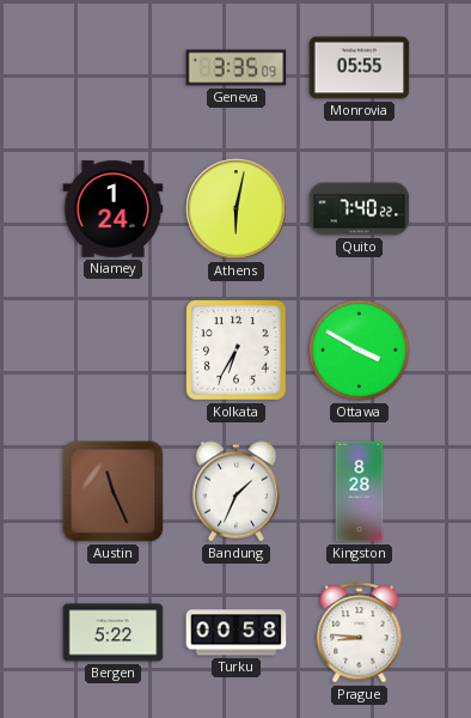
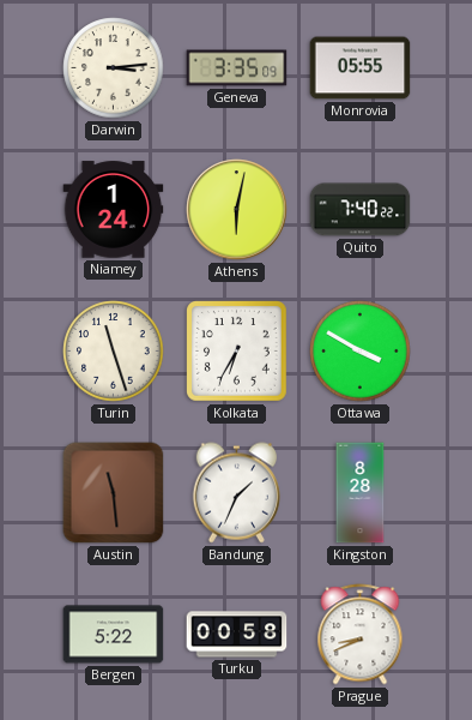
Darwin: none -> 3:14
Turin: none -> 11:27
Austin: 11:26 -> 11:29
Prague: 8:46 -> 8:41
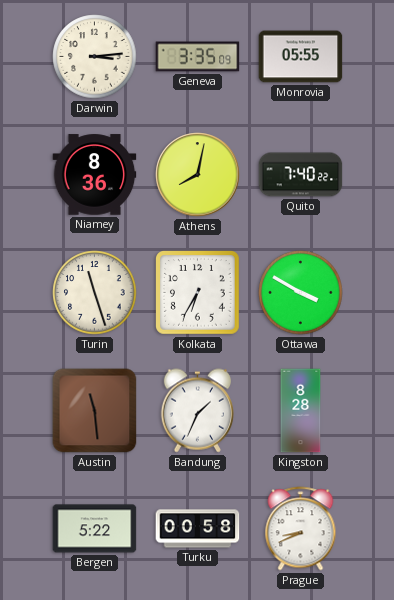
Niamey: 1:24 -> 8:36
Athens: 6:02 -> 8:02
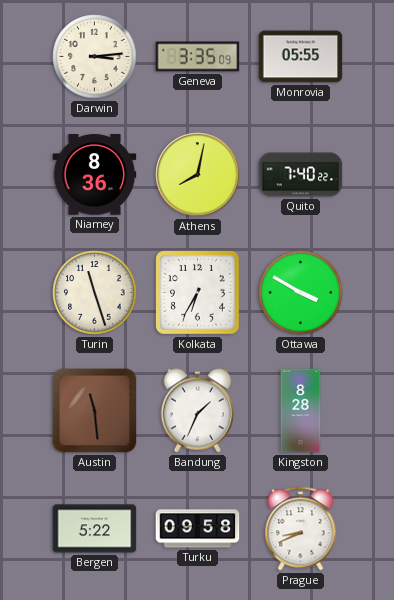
Turku: 00:58 -> 09:58
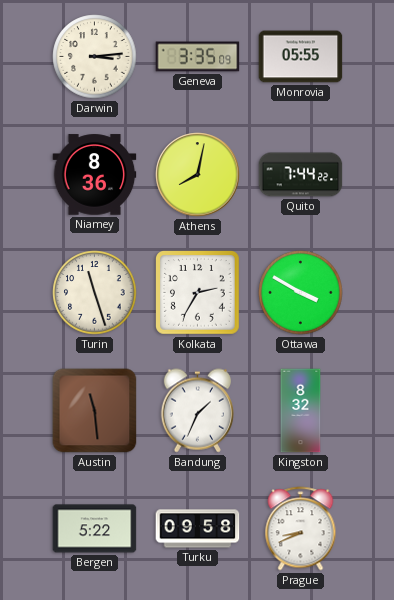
Quito: 7:40 -> 7:44
Kolkata: 6:35 -> 2:35
Kingston: 8:28 -> 8:32
